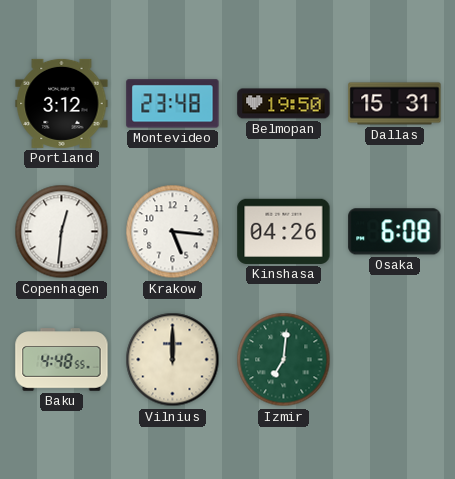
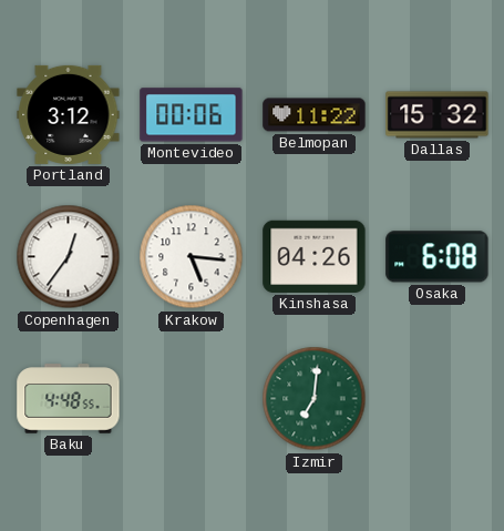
Montevideo: 23:48 -> 00:06
Belmopan: 19:50 -> 11:22
Dallas: 15:31 -> 15:32
Copenhagen: 12:31 -> 12:36
Vilnius: 12:00 -> none
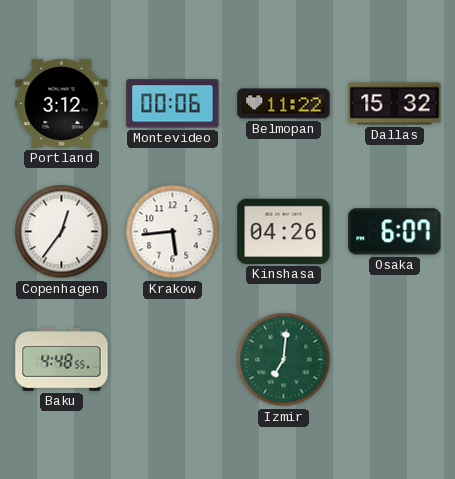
Krakow: 5:16 -> 5:44
Osaka: 6:08 -> 6:07
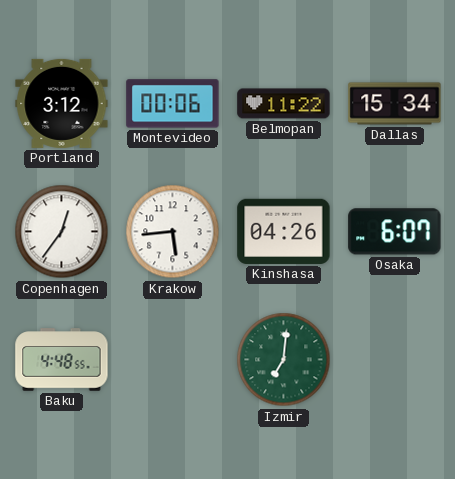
Dallas: 15:32 -> 15:34
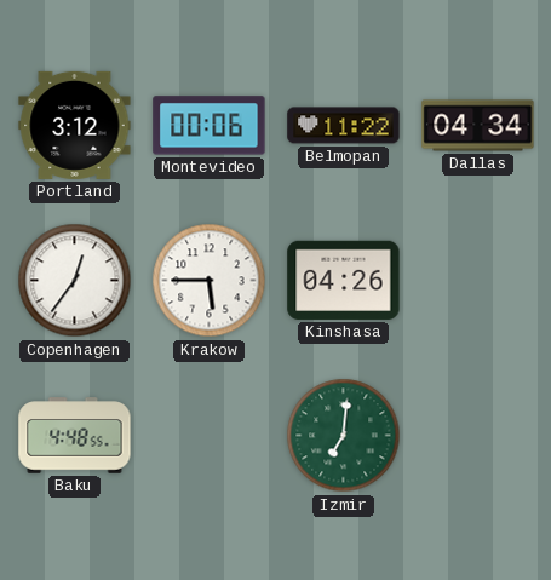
Dallas: 15:34 -> 04:34
Krakow: 5:44 -> 5:45
Osaka: 6:07 -> none
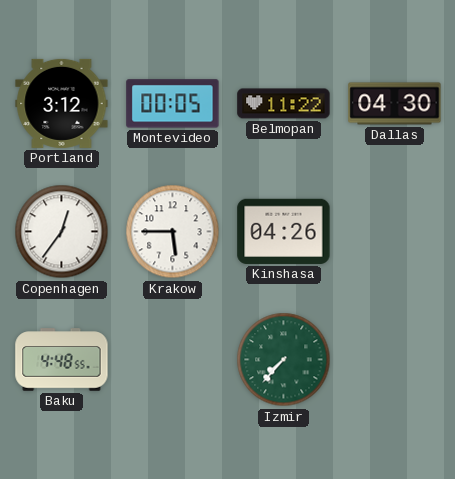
Montevideo: 00:06 -> 00:05
Dallas: 04:34 -> 04:30
Izmir: 7:01 -> 7:37
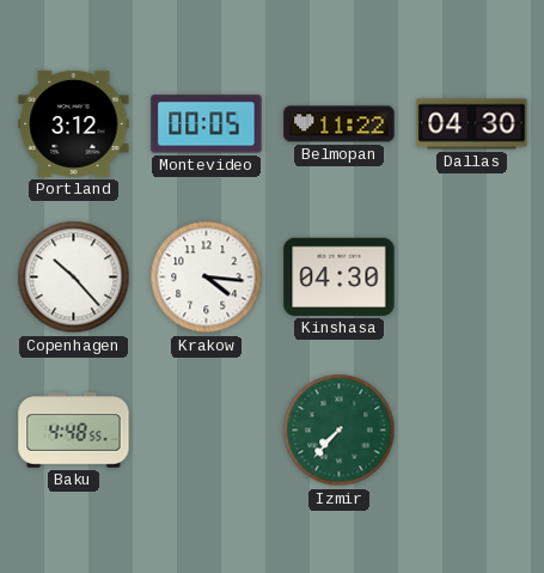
Copenhagen: 12:36 -> 10:23
Krakow: 5:45 -> 4:16
Kinshasa: 04:26 -> 04:30
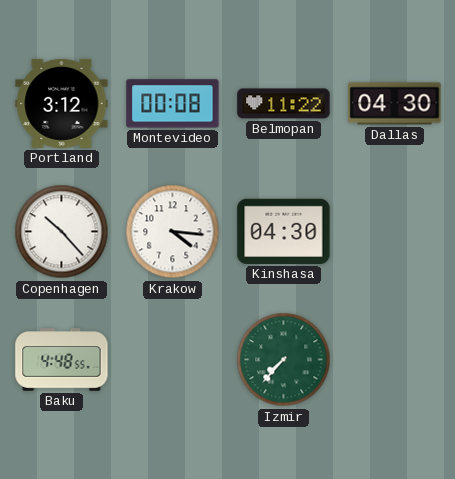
Montevideo: 00:05 -> 00:08
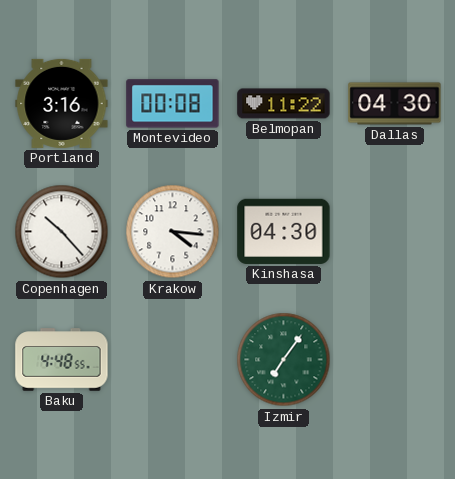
Portland: 3:12 -> 3:16
Izmir: 7:37 -> 7:06
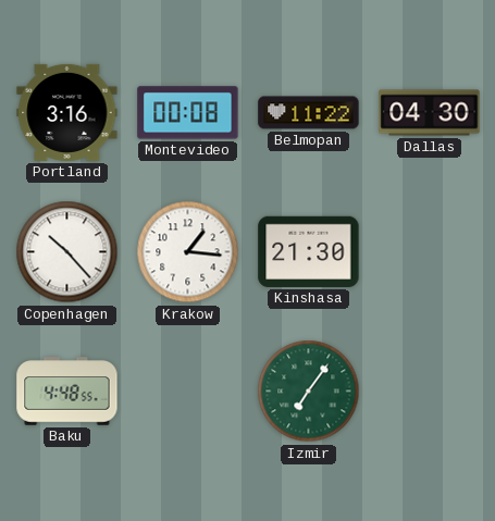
Krakow: 4:16 -> 1:16
Kinshasa: 04:30 -> 21:30
